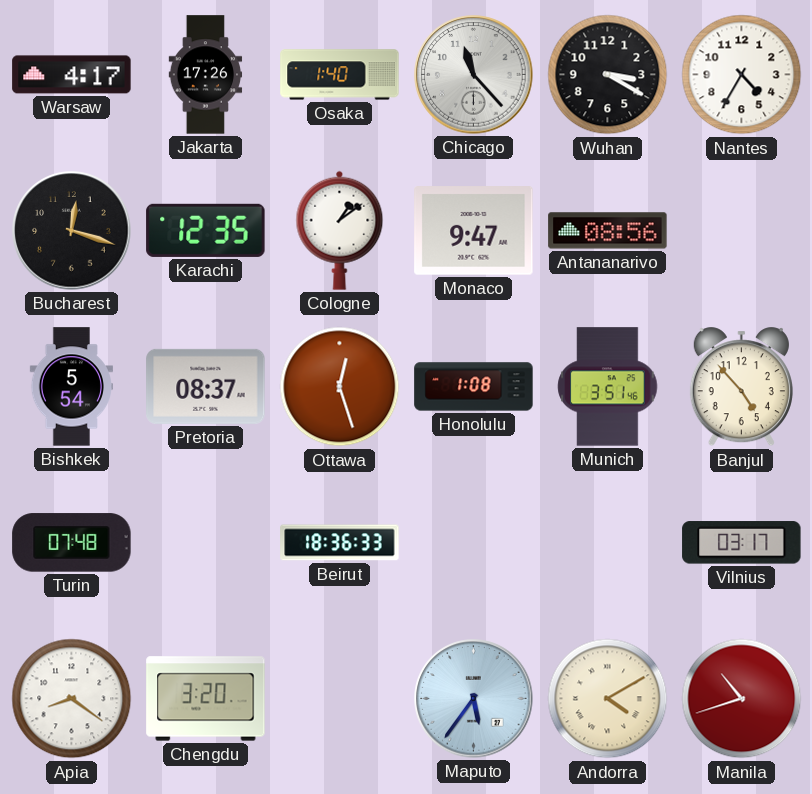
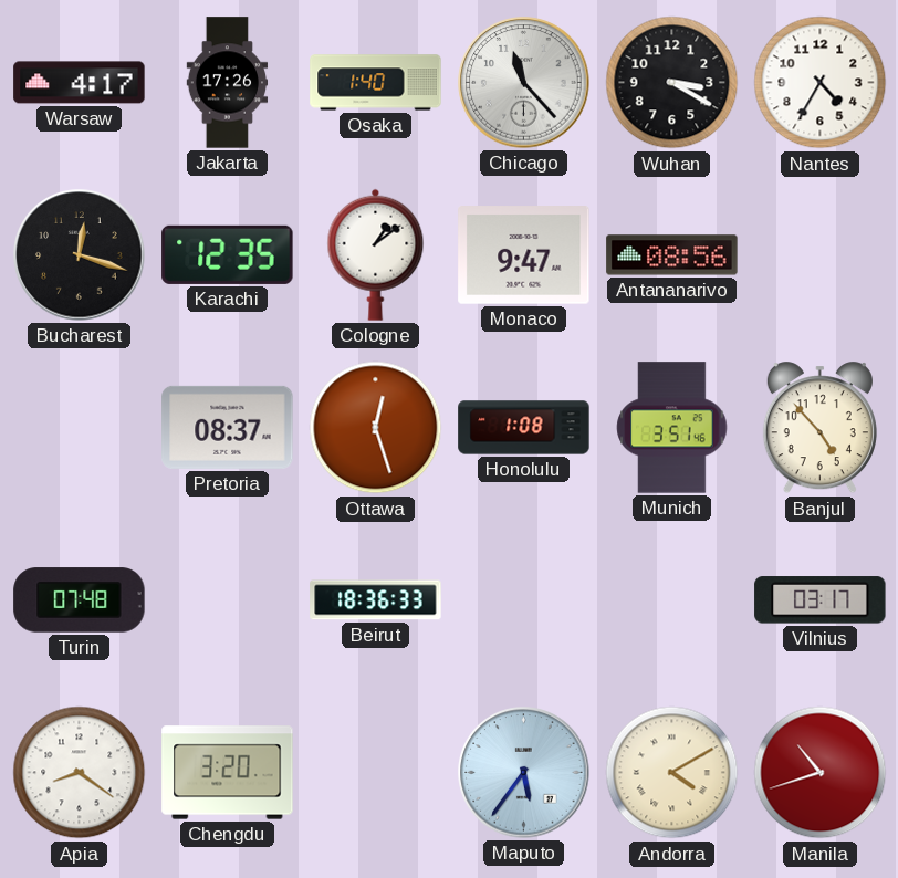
Bishkek: 5:54 -> none
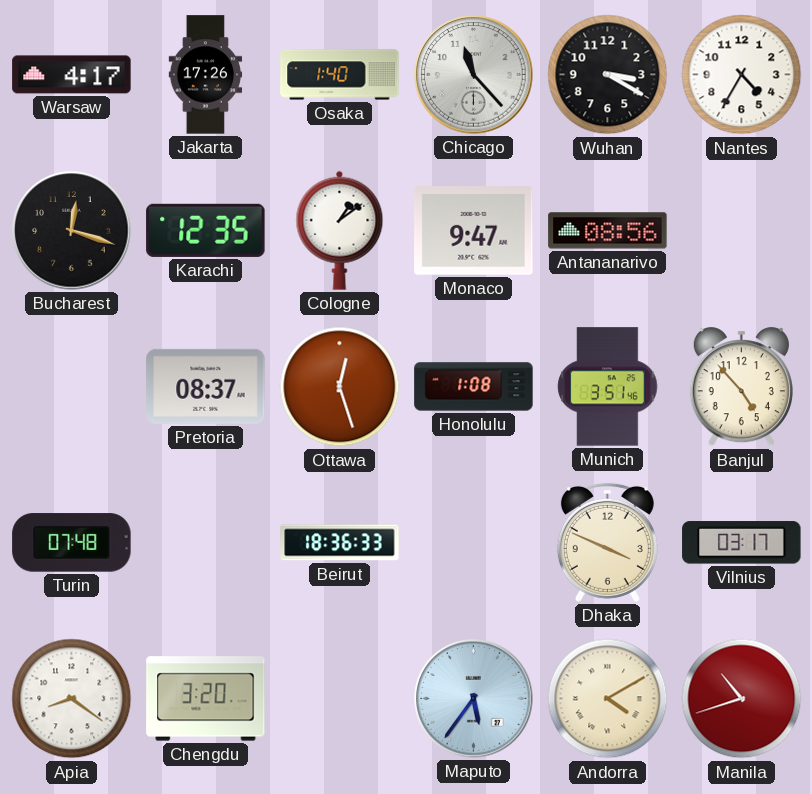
Dhaka: none -> 3:49
